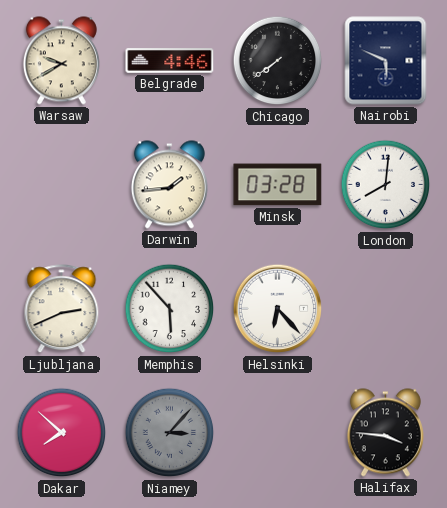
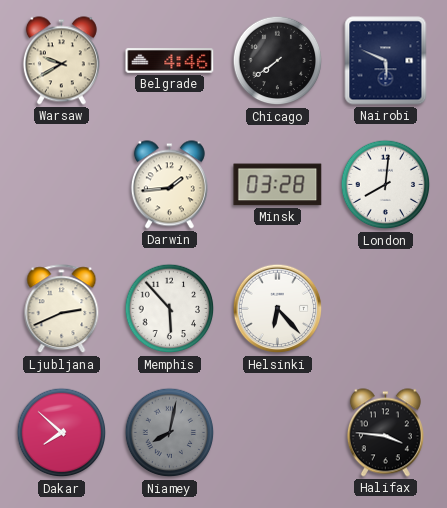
Niamey: 3:07 -> 8:02
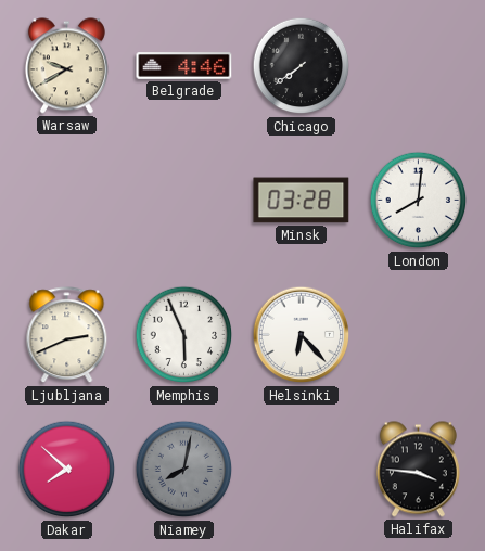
Nairobi: 5:49 -> none
Darwin: 1:44 -> none
Memphis: 5:53 -> 5:56
